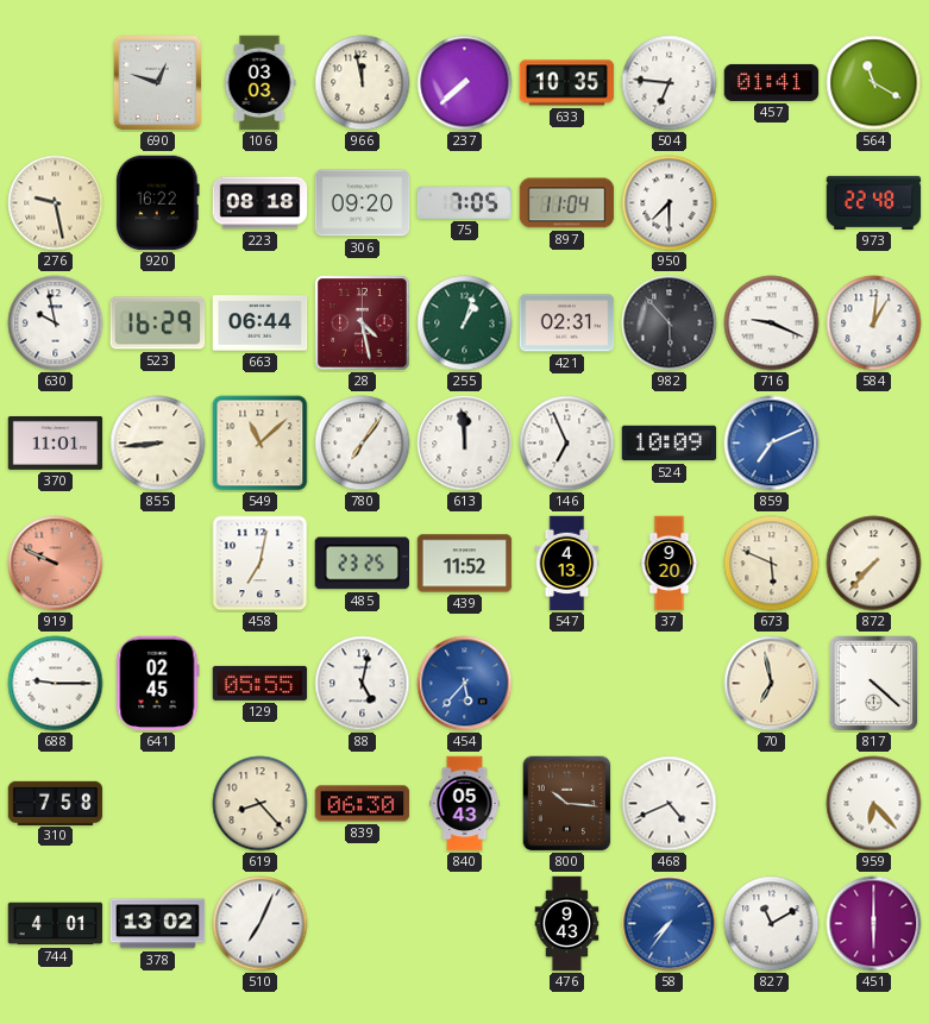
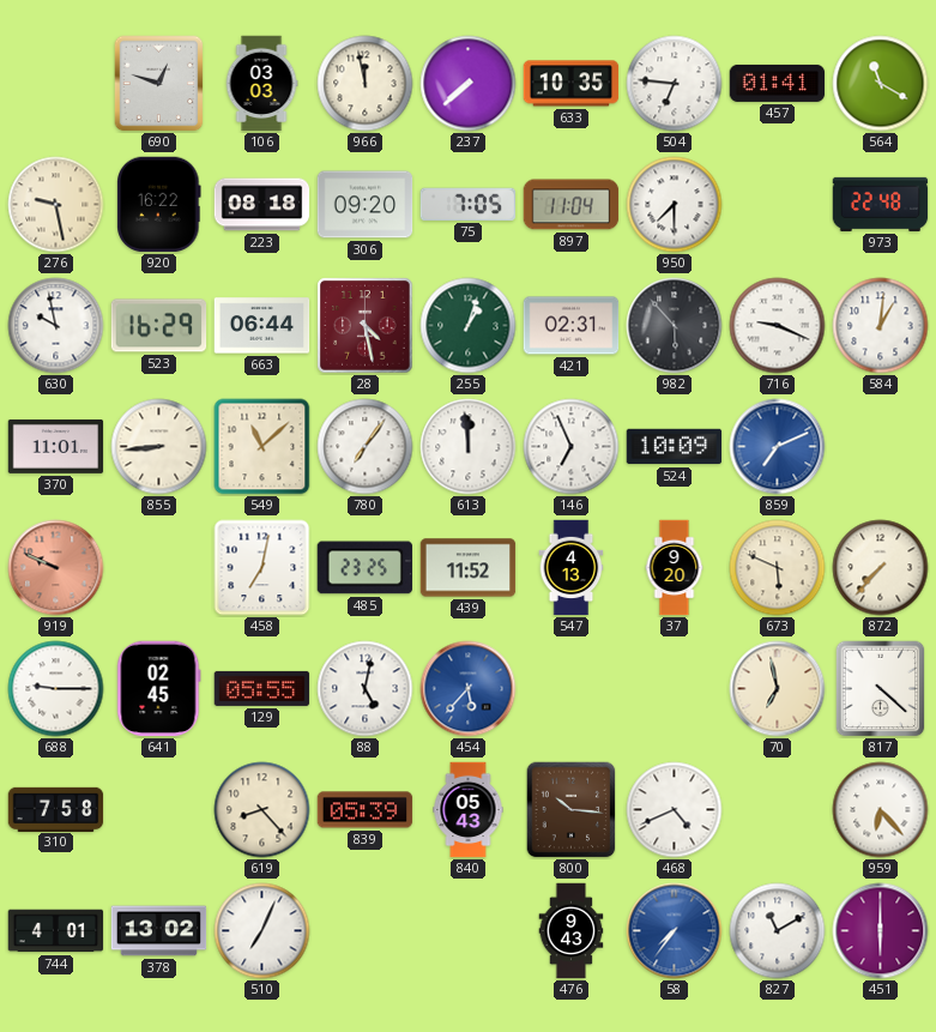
839: 06:30 -> 05:39
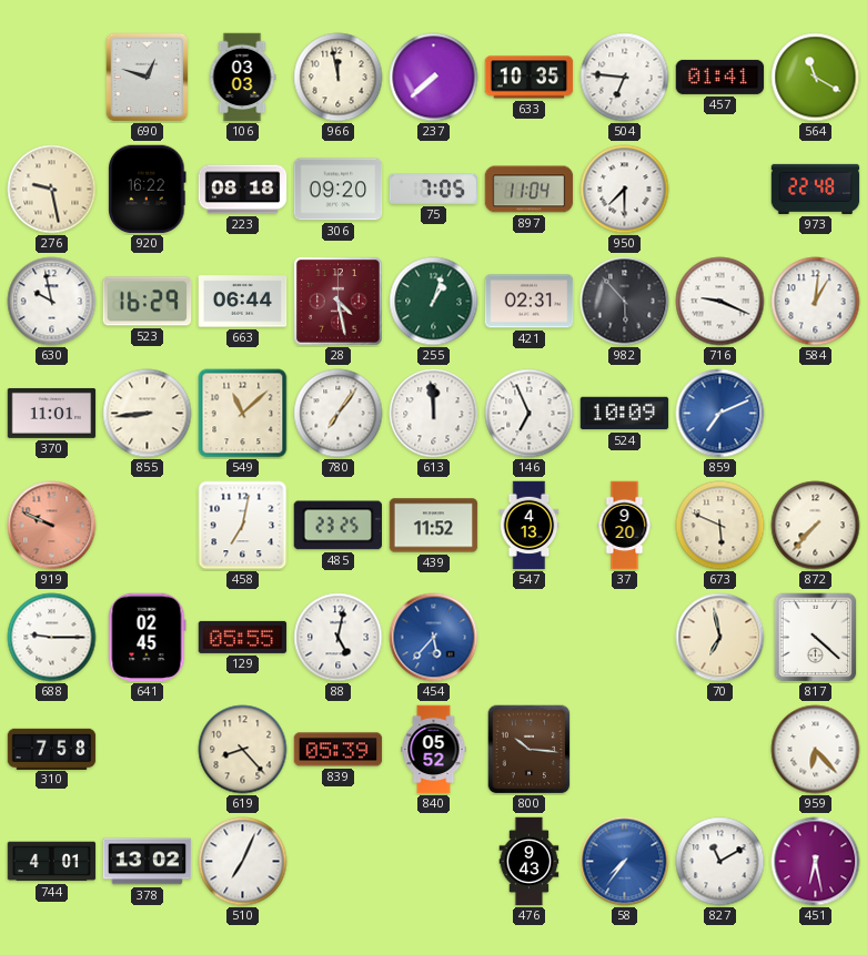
840: 05:43 -> 05:52
468: 4:41 -> none
451: 6:00 -> 6:28
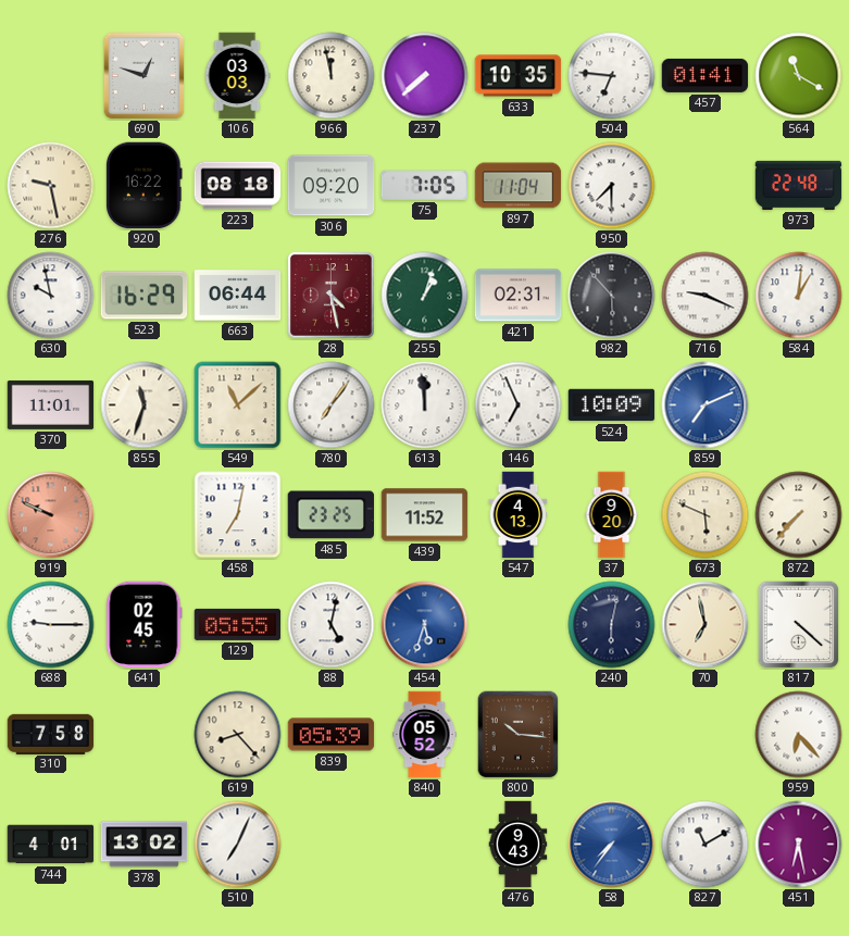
855: 8:44 -> 11:33
454: 5:37 -> 5:33
240: none -> 6:02
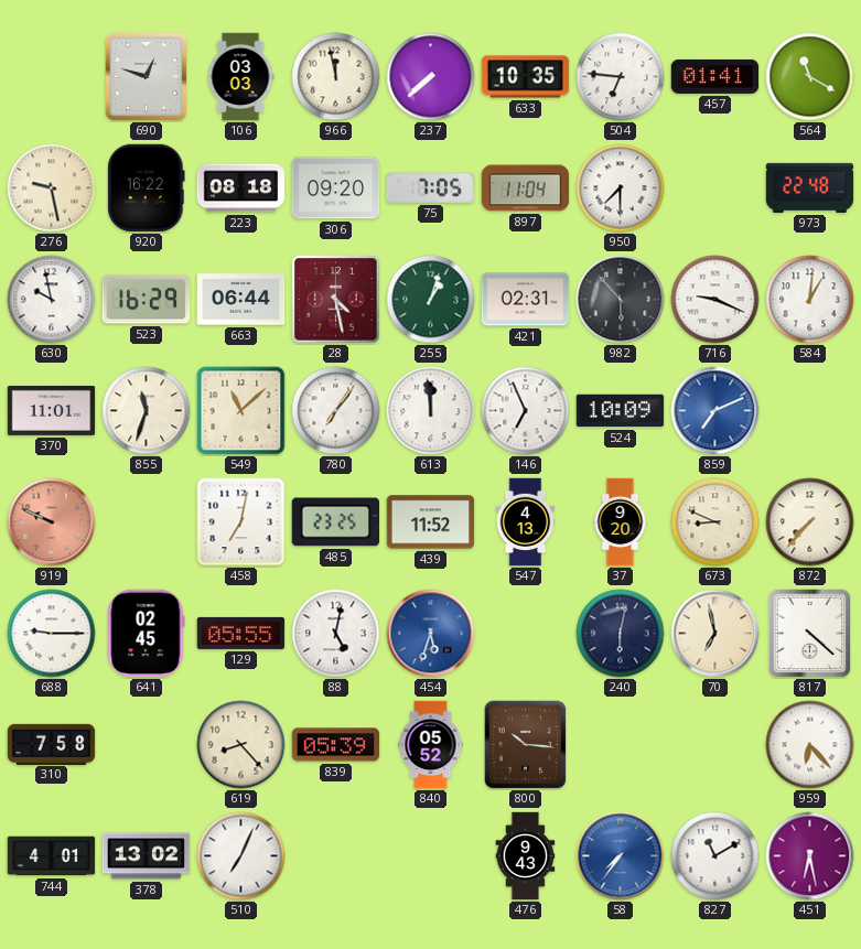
673: 5:49 -> 8:49
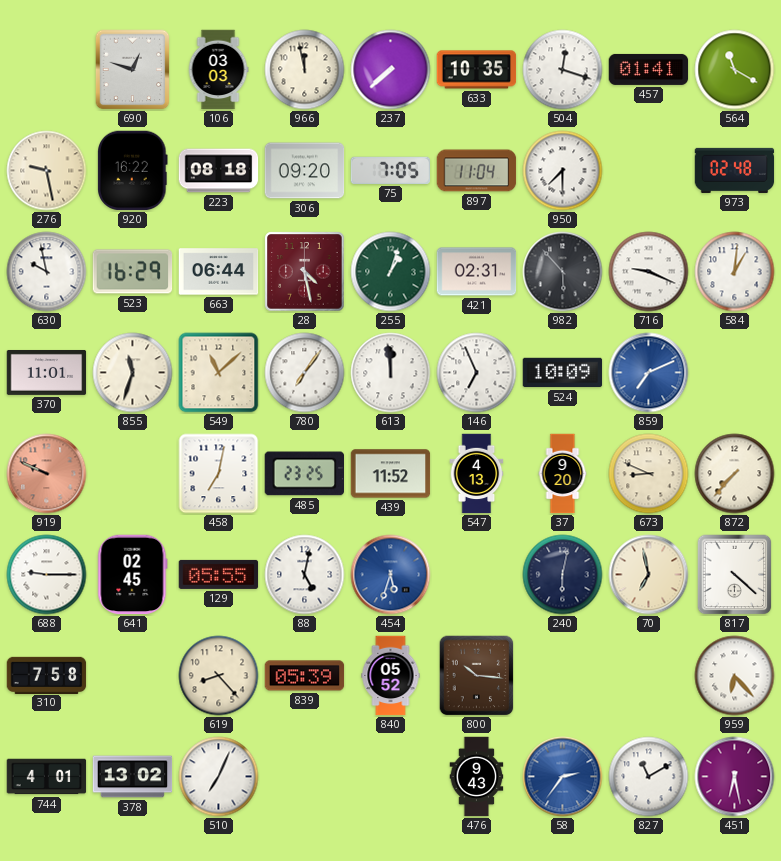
504: 6:46 -> 12:18
973: 22:48 -> 02:48
58: 7:36 -> 2:36
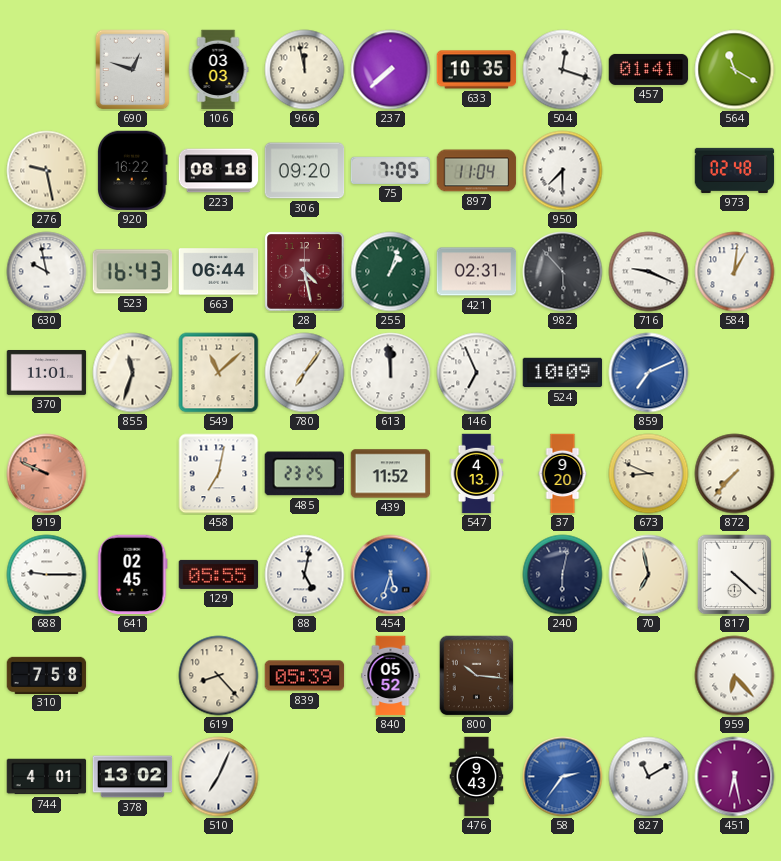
523: 16:29 -> 16:43
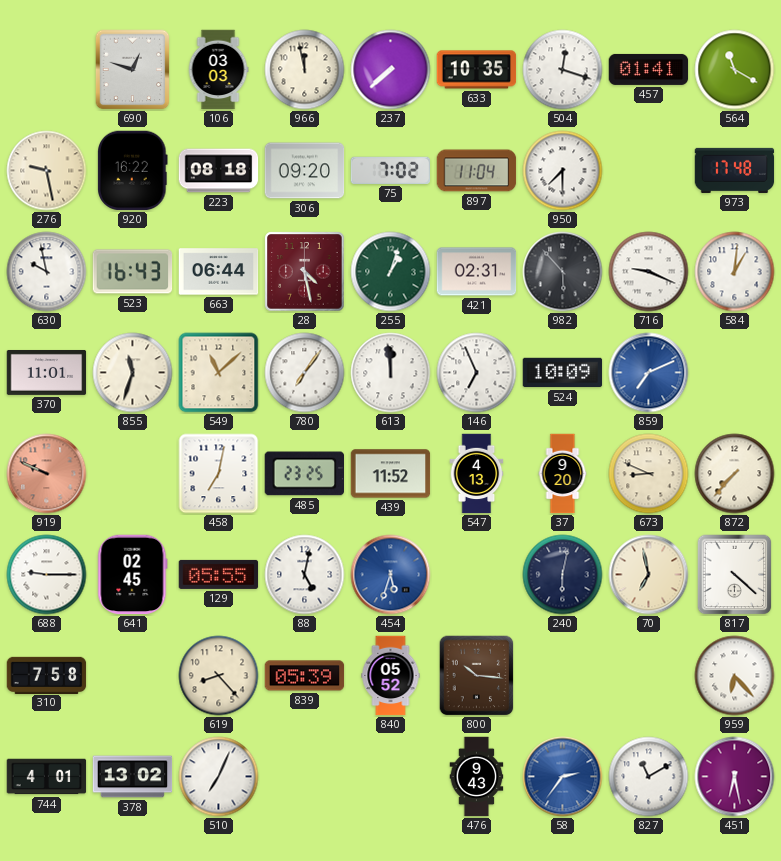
75: 7:05 -> 7:02
973: 02:48 -> 17:48
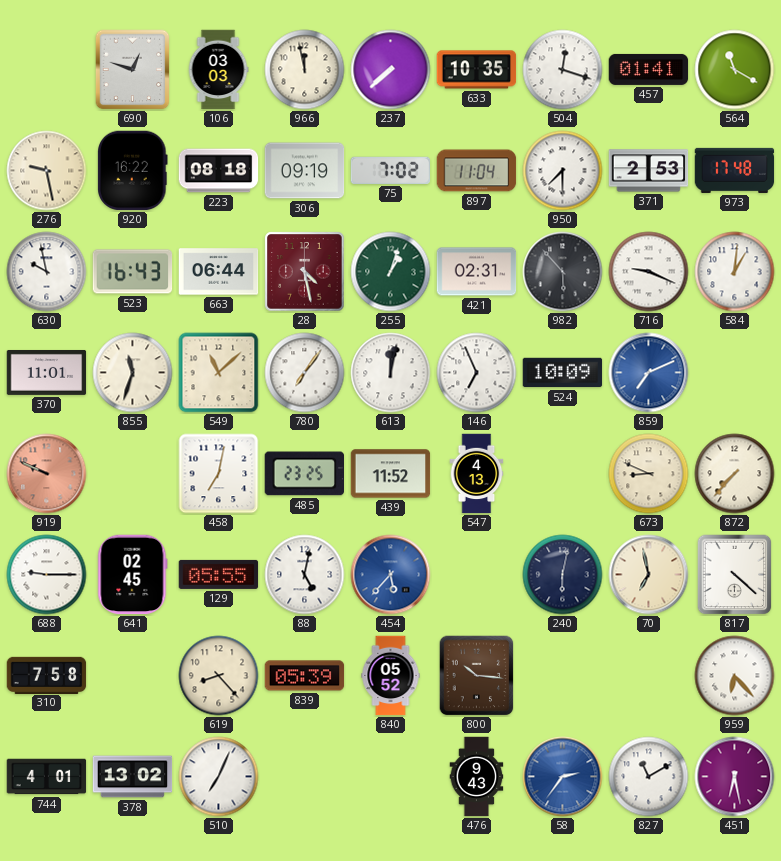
306: 09:20 -> 09:19
371: none -> 2:53
613: 11:59 -> 12:02
37: 9:20 -> none
454: 5:33 -> 5:37
